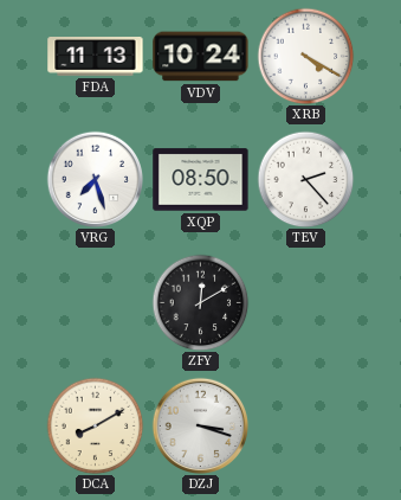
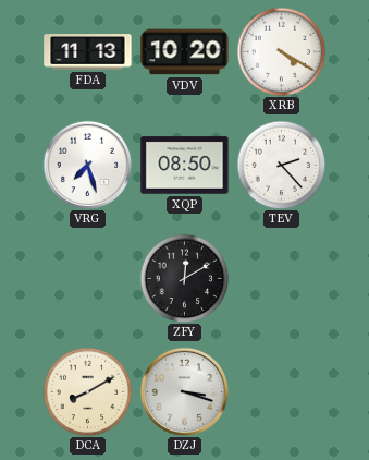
VDV: 10:24 -> 10:20
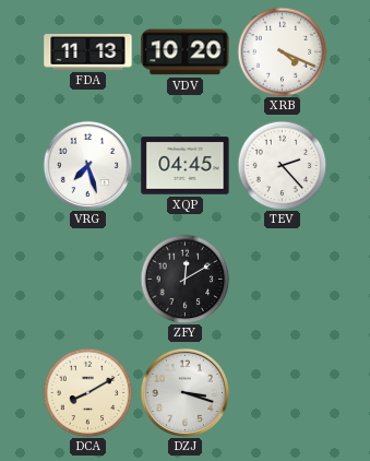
XRB: 4:20 -> 4:19
XQP: 08:50 -> 04:45
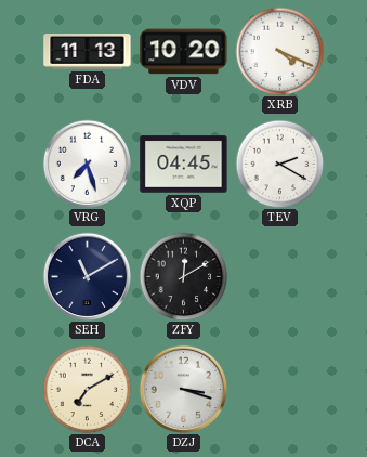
TEV: 2:23 -> 2:20
SEH: none -> 11:10
DCA: 8:10 -> 7:10
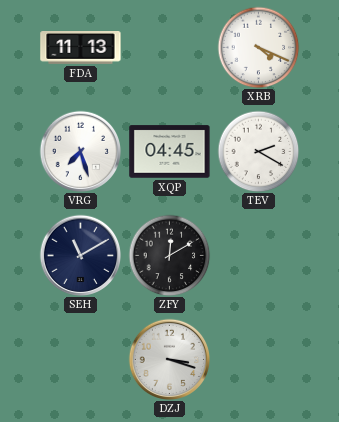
VDV: 10:20 -> none
DCA: 7:10 -> none
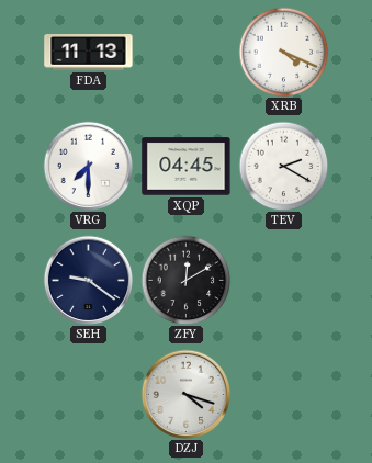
VRG: 7:27 -> 7:30
SEH: 11:10 -> 9:21
DZJ: 3:18 -> 4:18
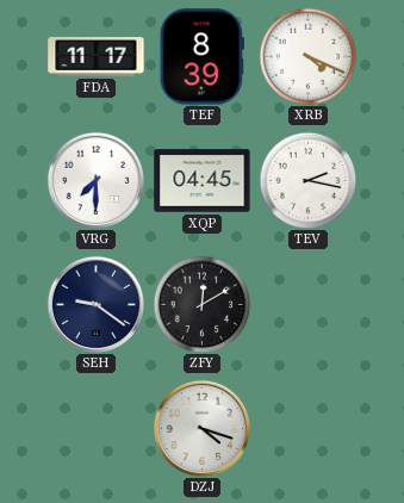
FDA: 11:13 -> 11:17
TEF: none -> 8:39
TEV: 2:20 -> 2:17
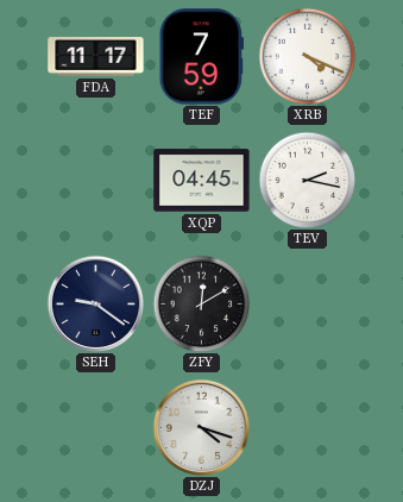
TEF: 8:39 -> 7:59
VRG: 7:30 -> none
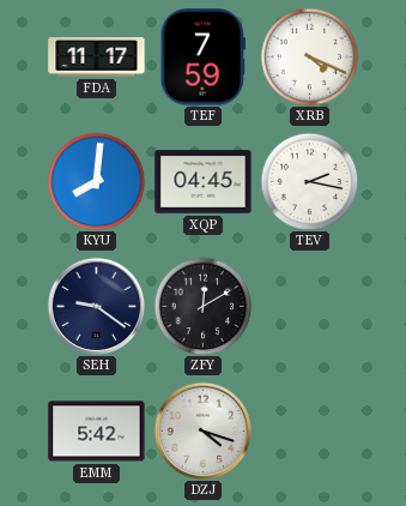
KYU: none -> 8:01
EMM: none -> 5:42
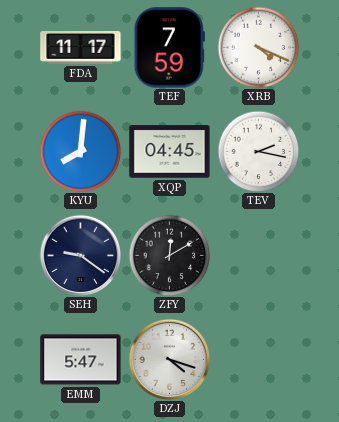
EMM: 5:42 -> 5:47
